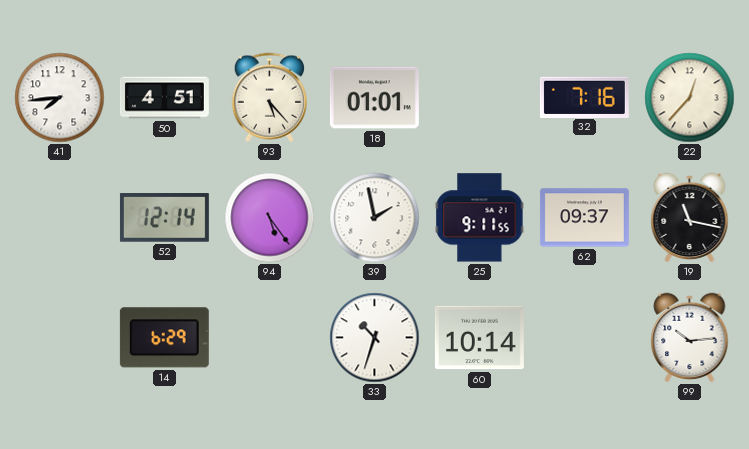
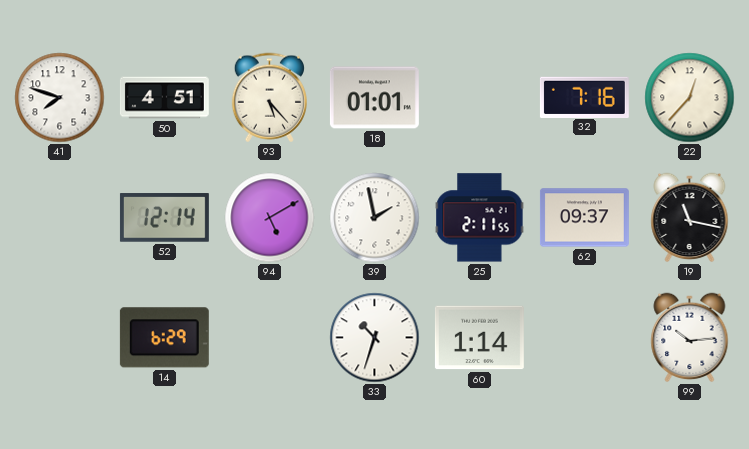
41: 7:44 -> 7:48
94: 5:24 -> 5:10
25: 9:11 -> 2:11
60: 10:14 -> 1:14
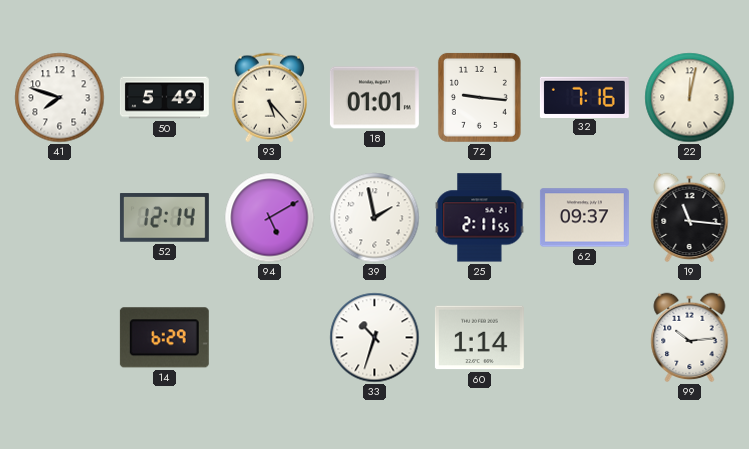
50: 4:51 -> 5:49
72: none -> 9:16
22: 12:37 -> 12:02
19: 11:17 -> 11:16
